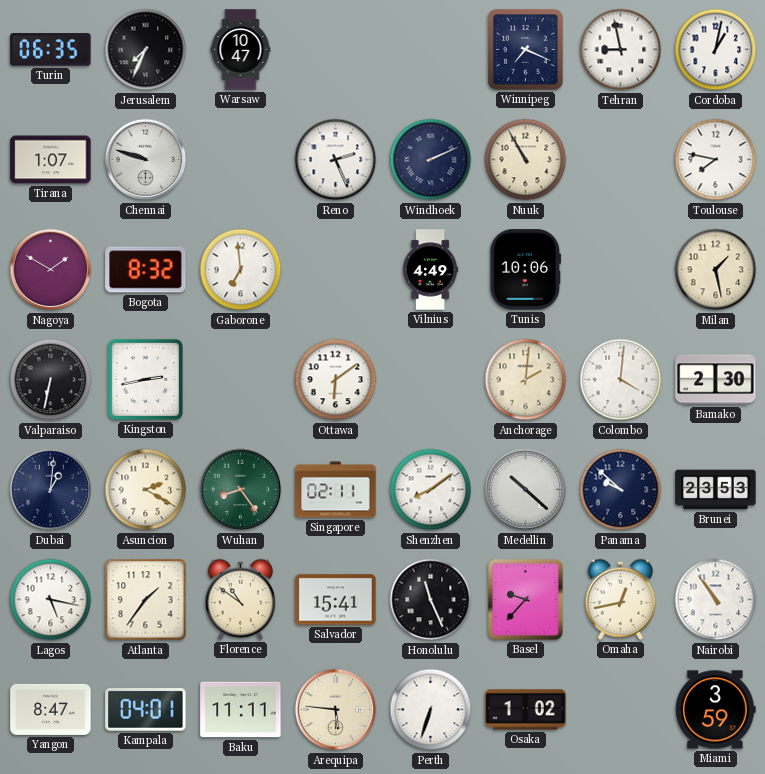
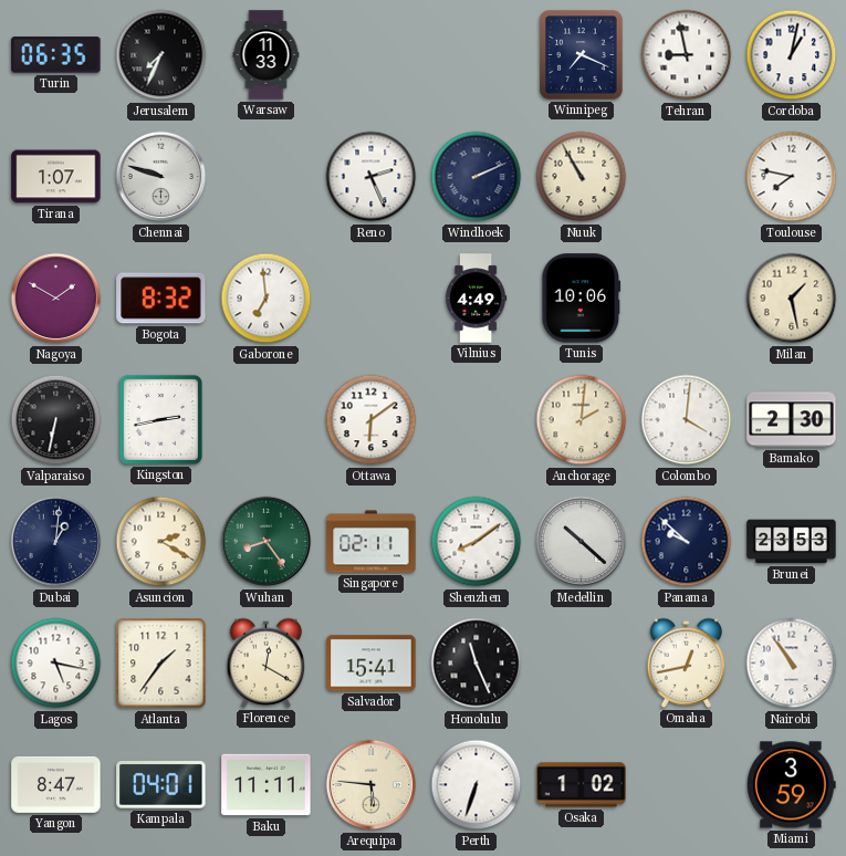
Warsaw: 10:47 -> 11:33
Florence: 10:51 -> 12:20
Basel: 9:37 -> none
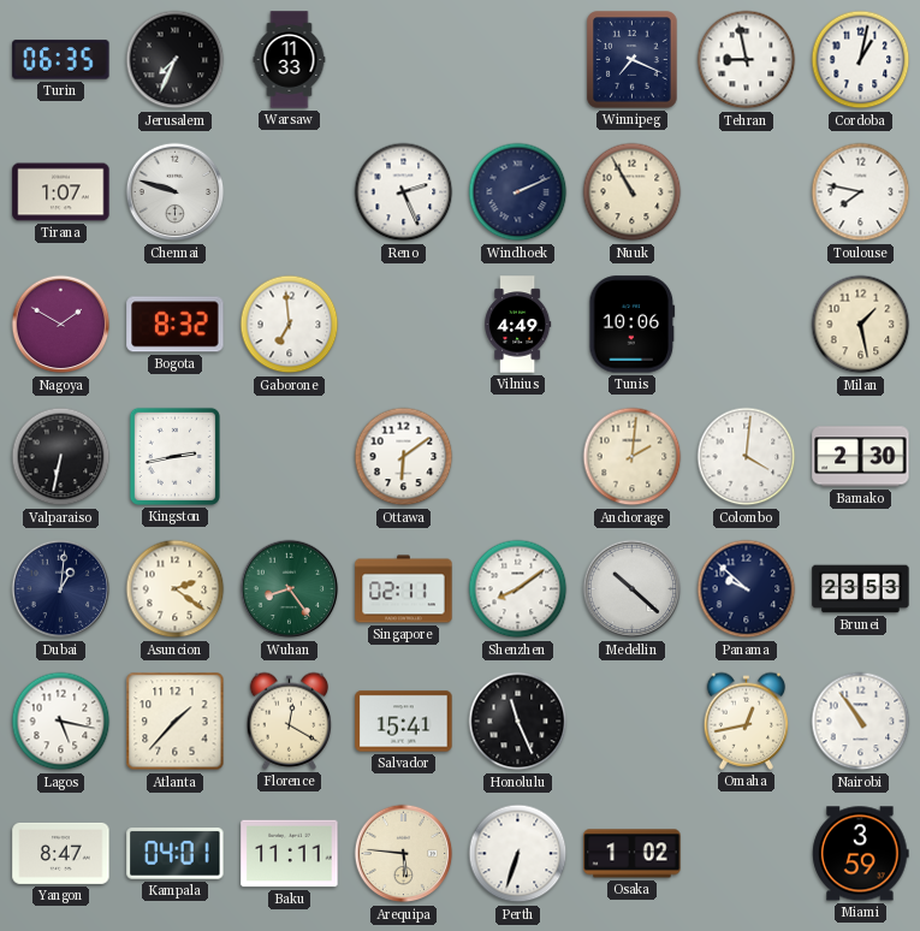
Asuncion: 2:20 -> 2:21
Atlanta: 1:36 -> 1:37
